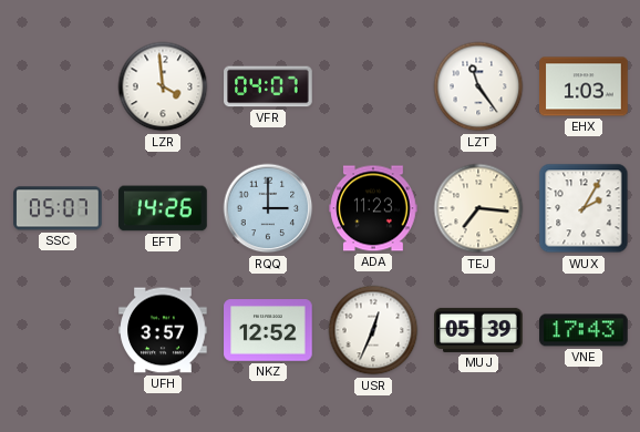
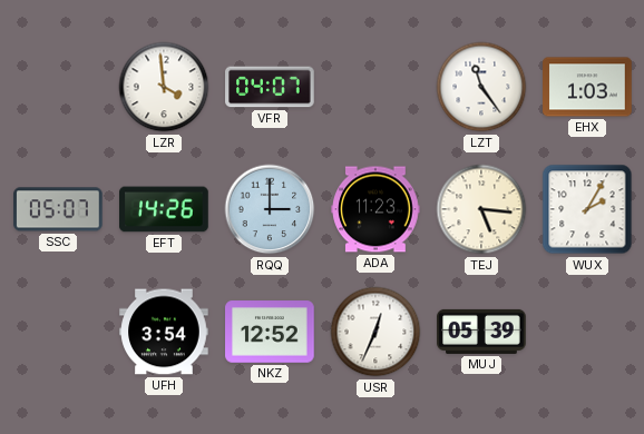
TEJ: 7:16 -> 5:16
UFH: 3:57 -> 3:54
VNE: 17:43 -> none
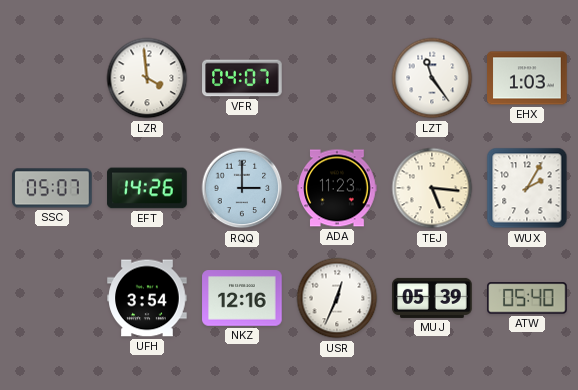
NKZ: 12:52 -> 12:16
ATW: none -> 05:40
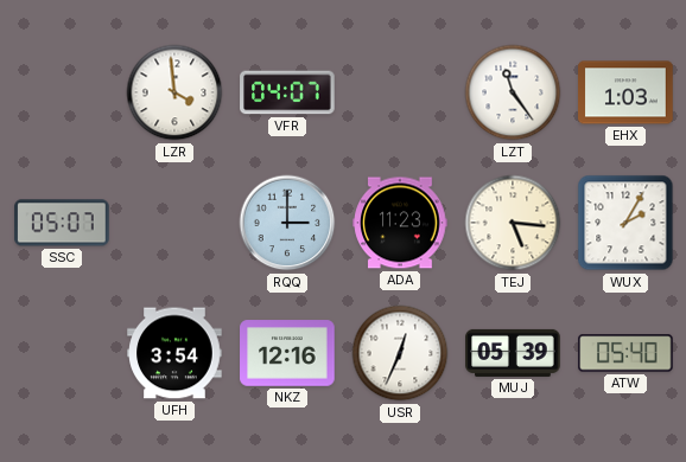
EFT: 14:26 -> none
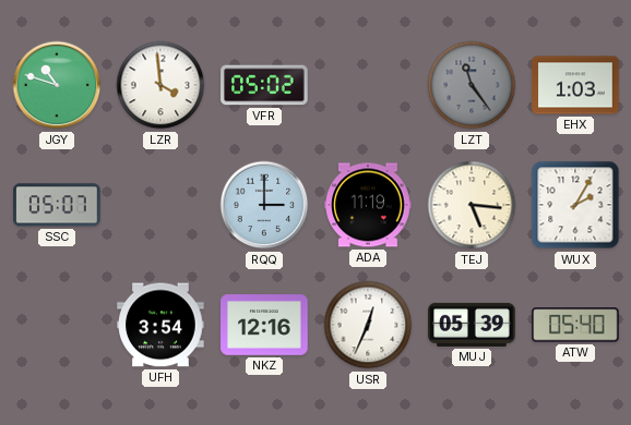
JGY: none -> 10:48
VFR: 04:07 -> 05:02
LZT dial: white -> grey
ADA: 11:23 -> 11:19
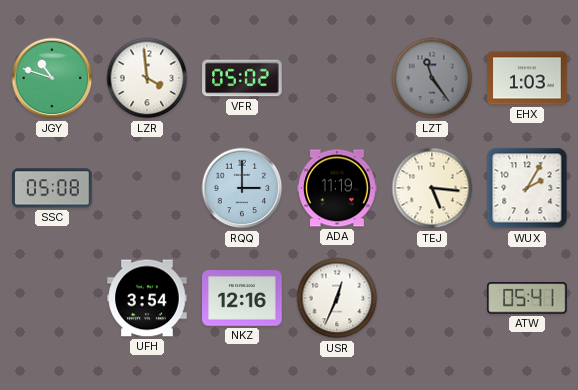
SSC: 05:07 -> 05:08
MUJ: 05:39 -> none
ATW: 05:40 -> 05:41
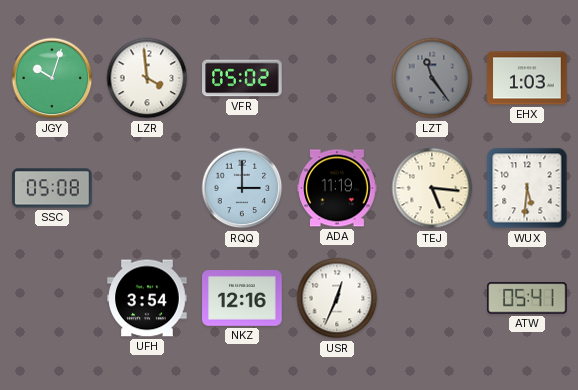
JGY: 10:48 -> 10:03
WUX: 2:05 -> 5:31
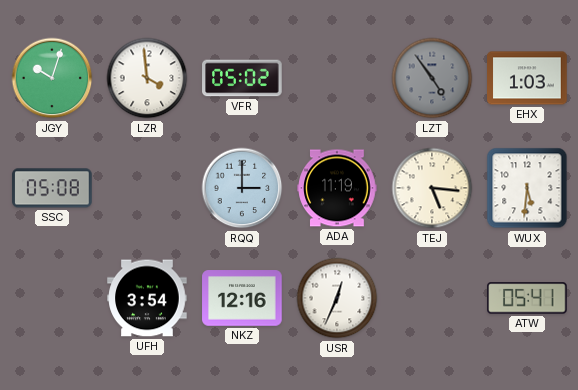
LZT: 11:24 -> 4:54
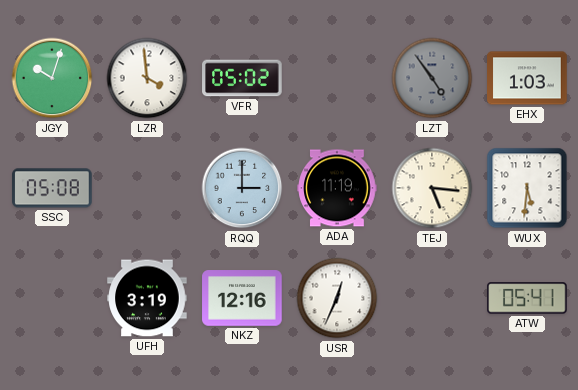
UFH: 3:54 -> 3:19
